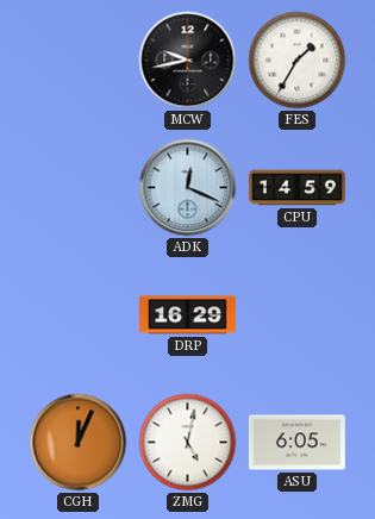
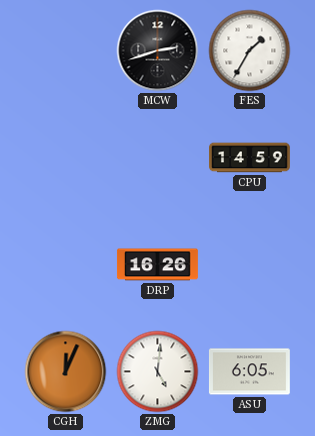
MCW: 9:43 -> 2:42
ADK: 12:19 -> none
DRP: 16:29 -> 16:26
ZMG: 5:02 -> 5:01
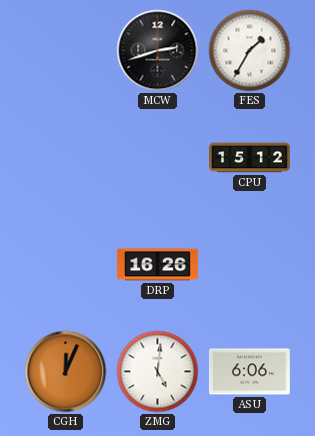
CPU: 14:59 -> 15:12
ASU: 6:05 -> 6:06
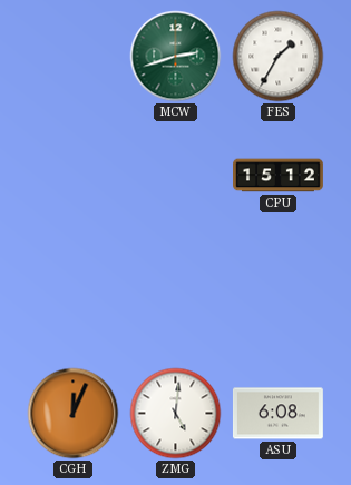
MCW dial: black -> green
DRP: 16:26 -> none
ASU: 6:06 -> 6:08
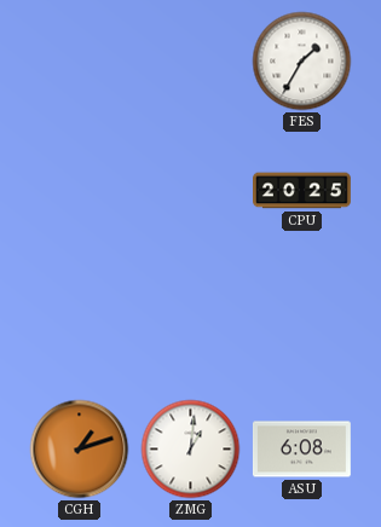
MCW: 2:42 -> none
CPU: 15:12 -> 20:25
CGH: 12:04 -> 1:12
ZMG: 5:01 -> 1:01
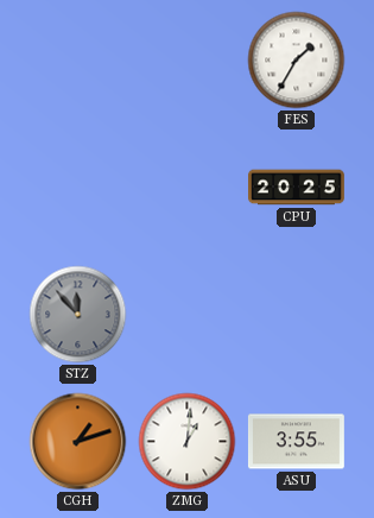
STZ: none -> 11:53
ASU: 6:08 -> 3:55
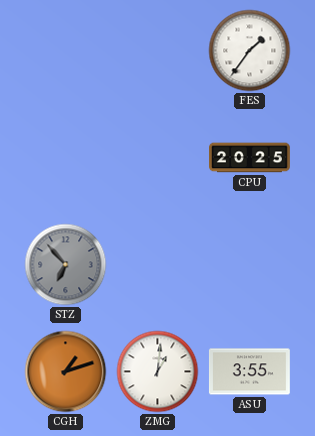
FES: 1:35 -> 1:36
STZ: 11:53 -> 6:53
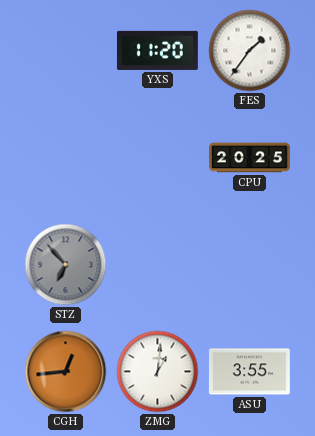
YXS: none -> 11:20
CGH: 1:12 -> 12:44
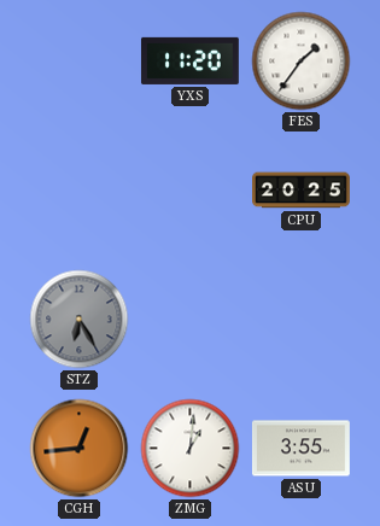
STZ: 6:53 -> 6:25
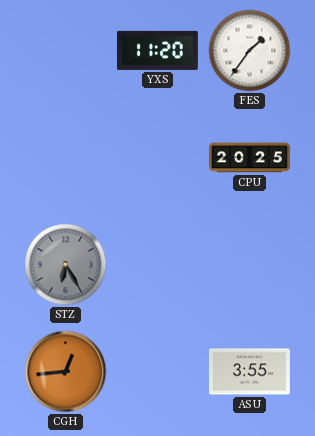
ZMG: 1:01 -> none
